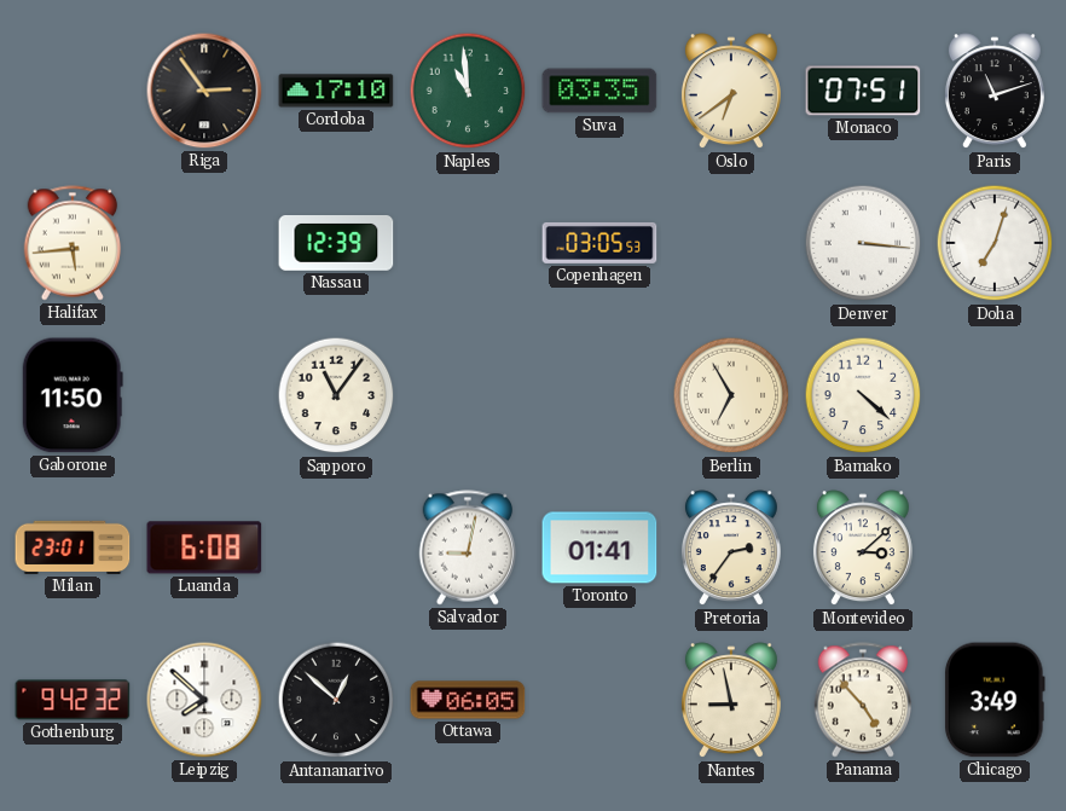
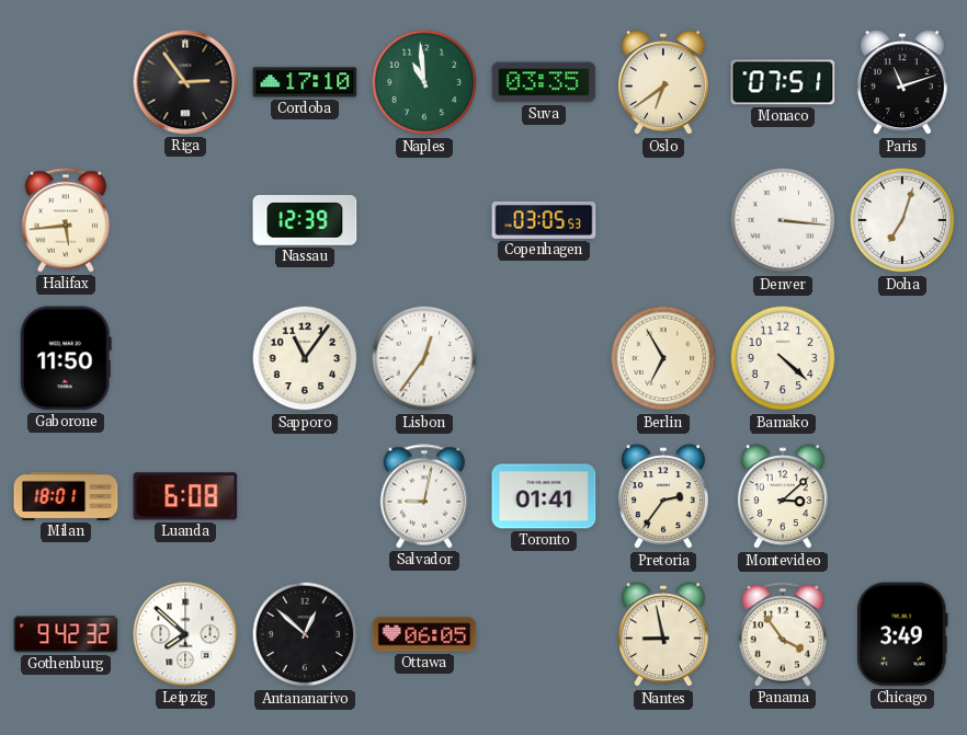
Lisbon: none -> 12:36
Milan: 23:01 -> 18:01
Panama: 4:53 -> 3:54
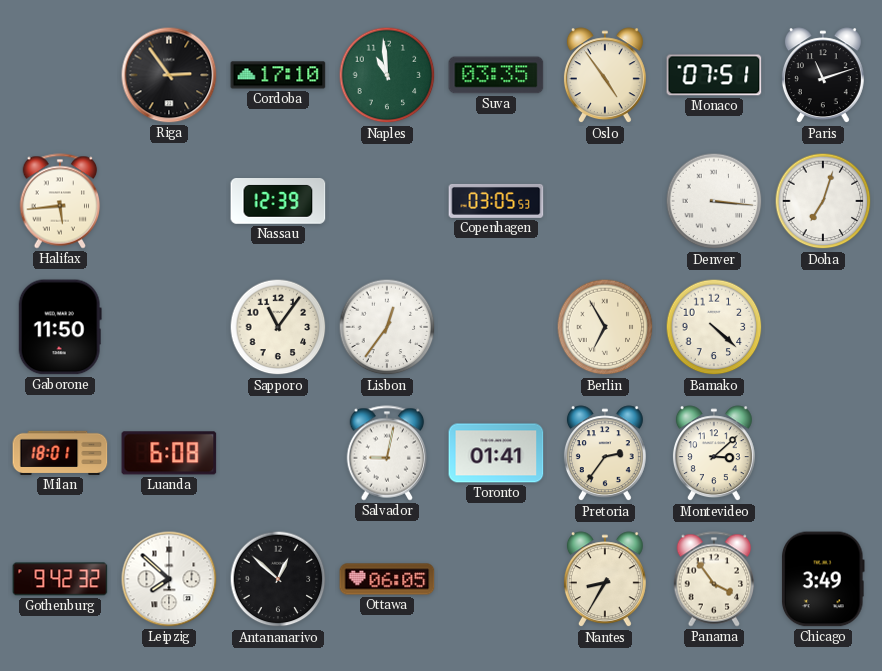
Oslo: 6:39 -> 4:54
Nantes: 8:58 -> 8:35
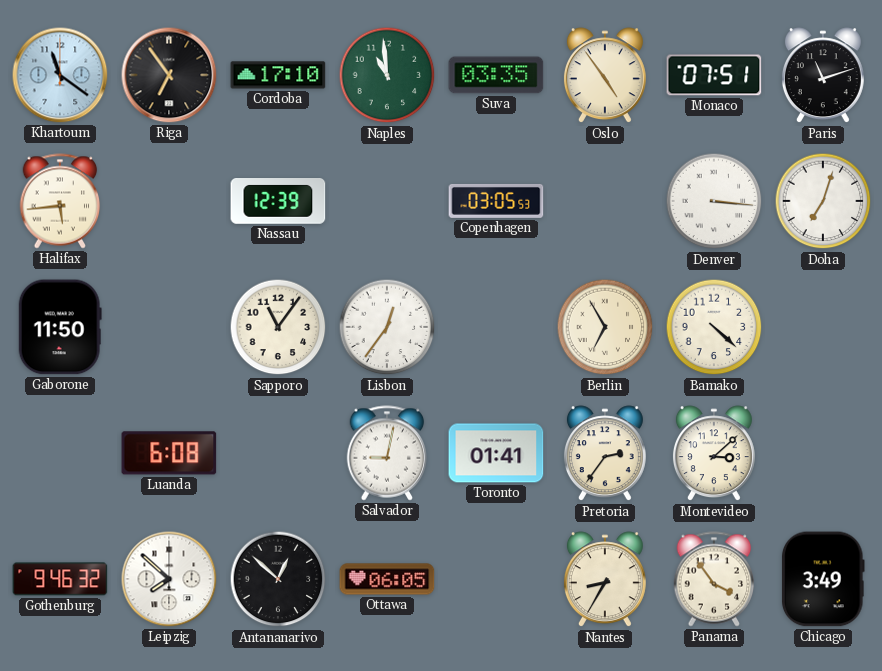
Khartoum: none -> 11:21
Riga: 2:54 -> 6:54
Milan: 18:01 -> none
Gothenburg: 9:42 -> 9:46
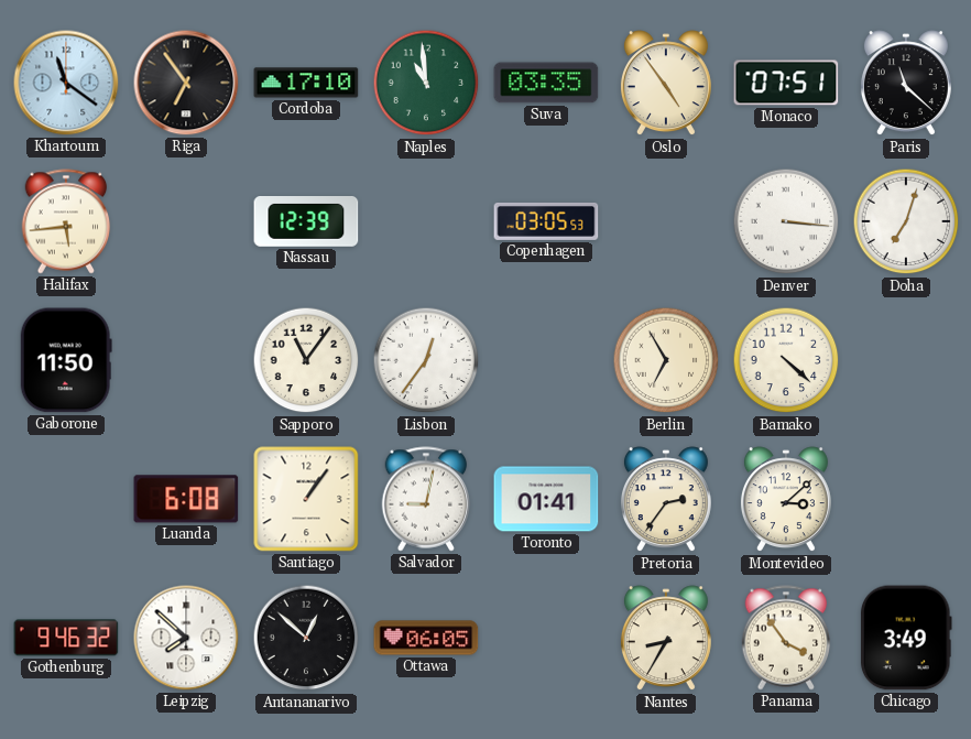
Paris: 11:12 -> 11:22
Santiago: none -> 1:06
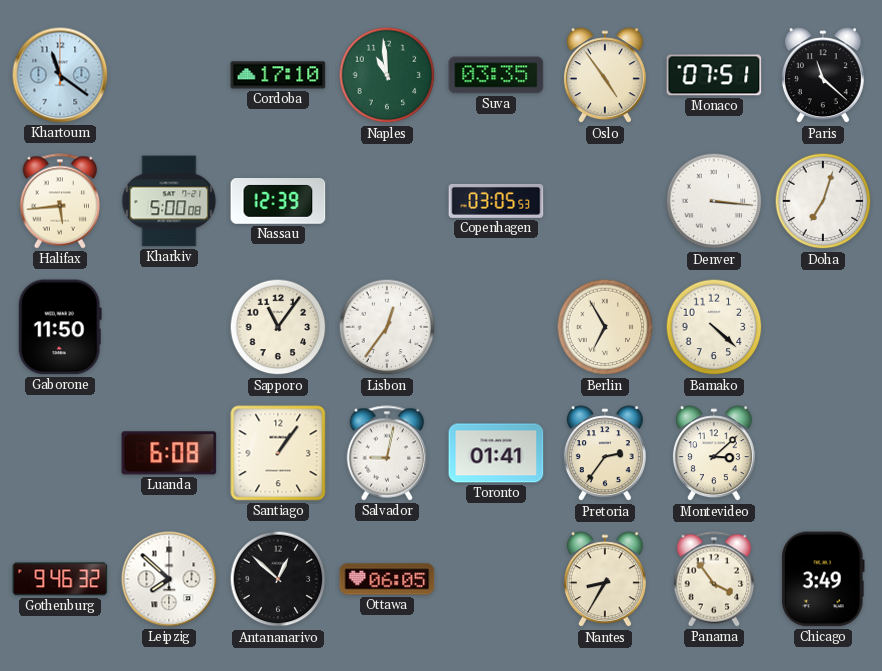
Riga: 6:54 -> none
Kharkiv: none -> 5:00
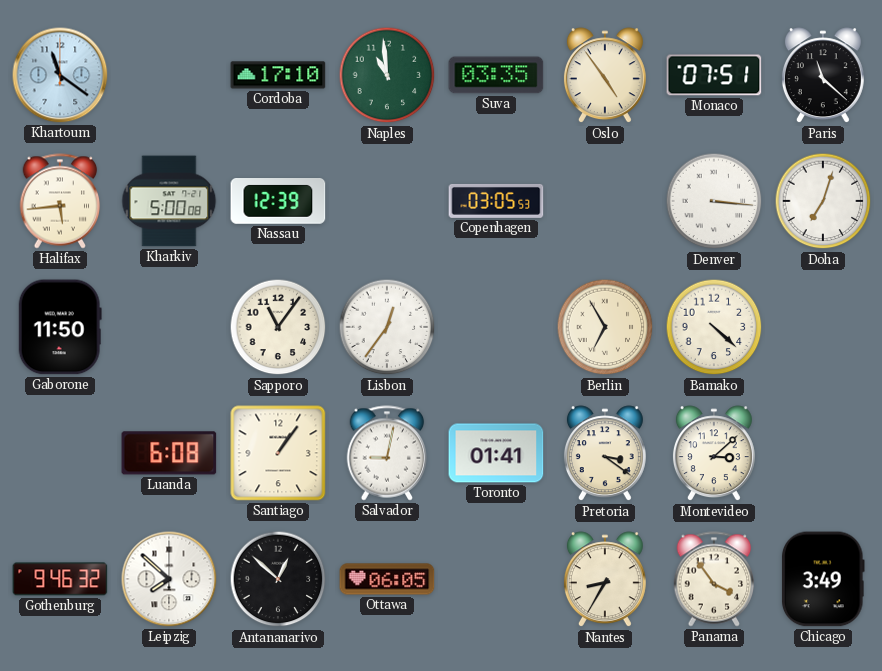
Pretoria: 2:36 -> 3:21
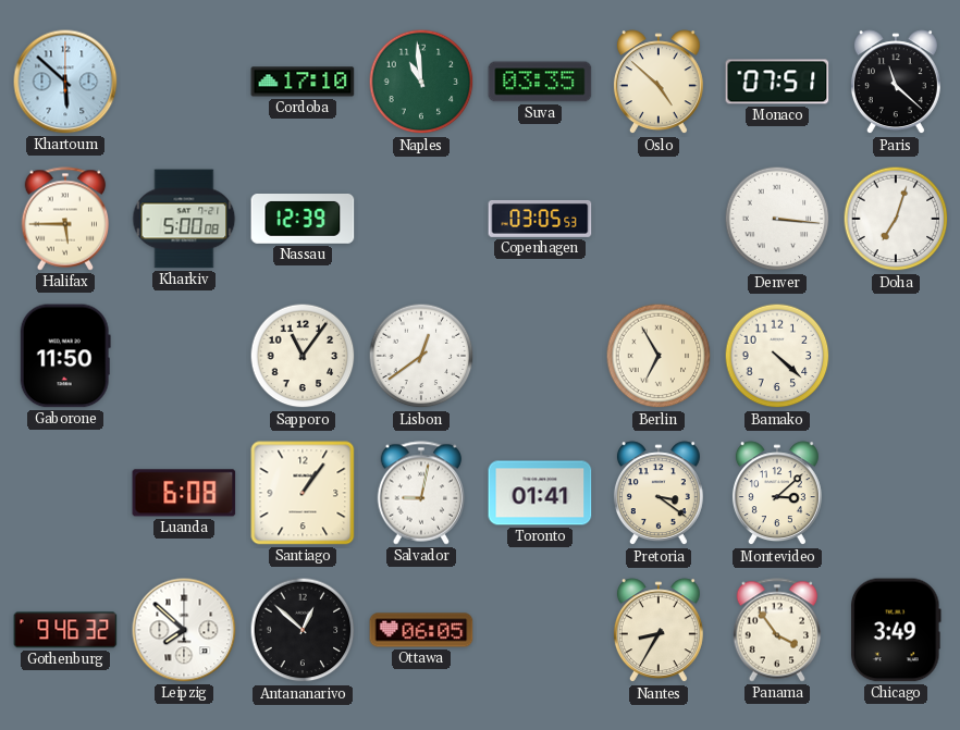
Khartoum: 11:21 -> 5:52
Oslo: 4:54 -> 4:52
Halifax: 5:44 -> 5:45
Lisbon: 12:36 -> 12:39
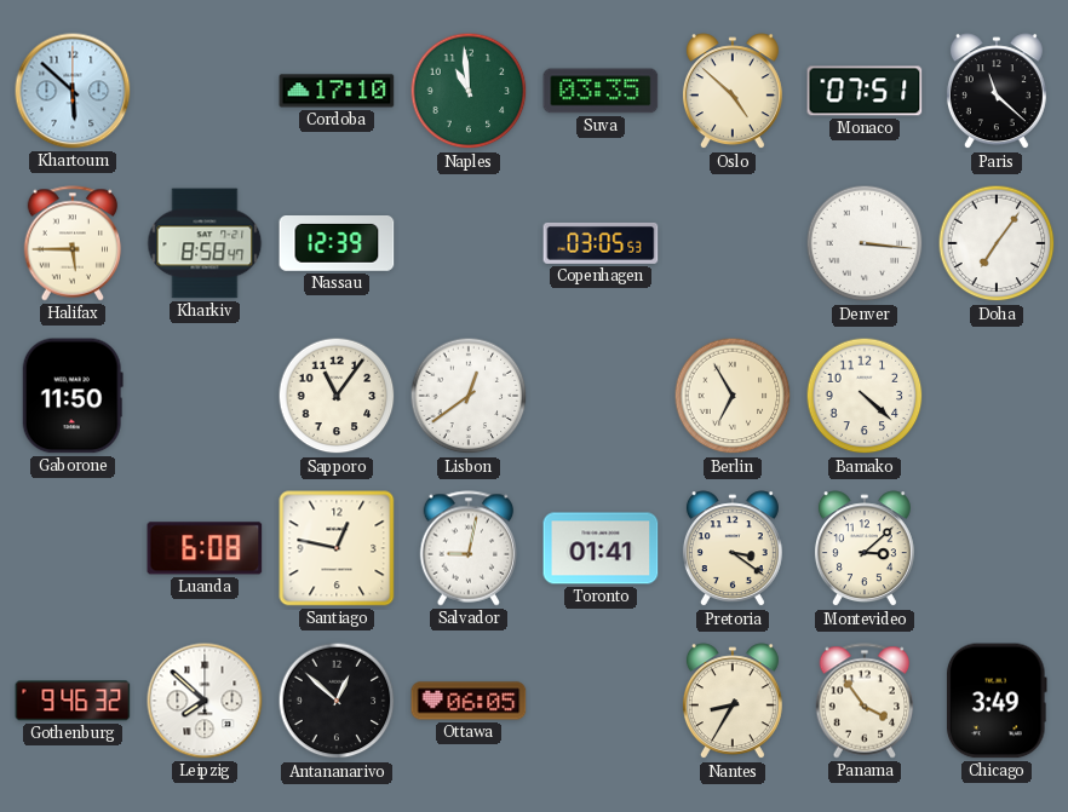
Kharkiv: 5:00 -> 8:58
Doha: 7:03 -> 7:06
Santiago: 1:06 -> 12:47
